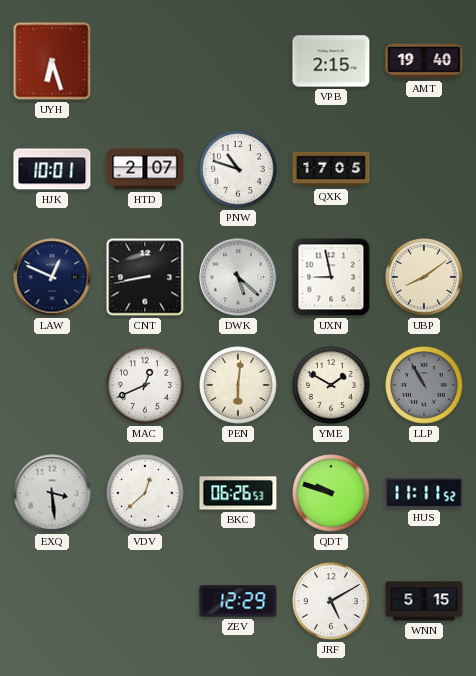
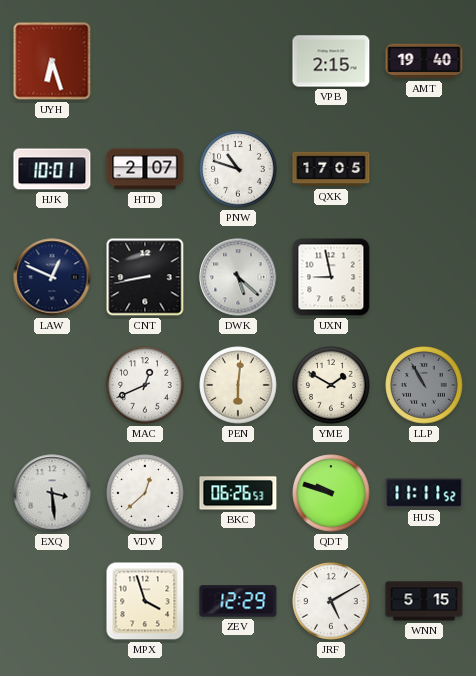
UBP: 8:09 -> none
MPX: none -> 3:57
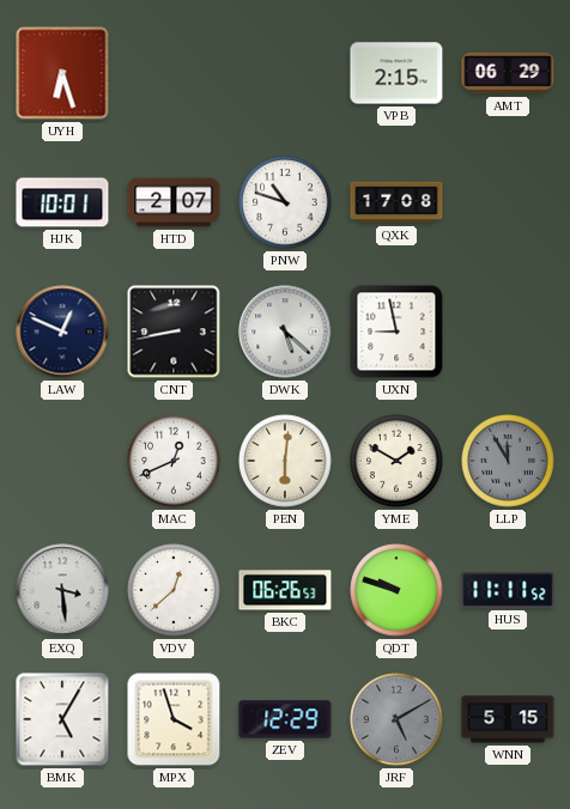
AMT: 19:40 -> 06:29
QXK: 17:05 -> 17:08
LLP: 10:55 -> 11:55
BMK: none -> 5:05
JRF dial: white -> grey
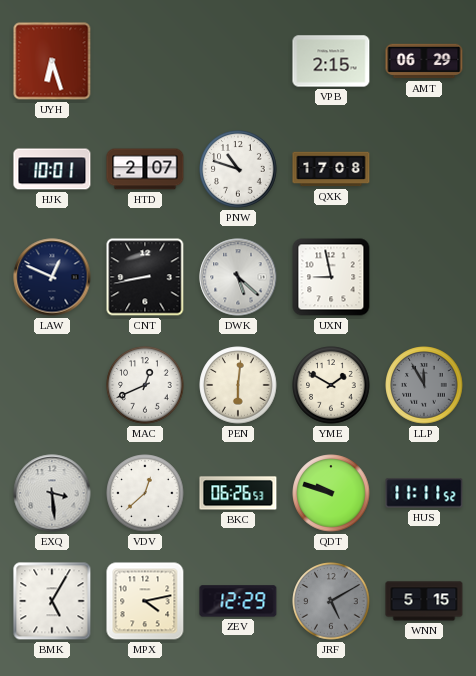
MPX: 3:57 -> 4:13
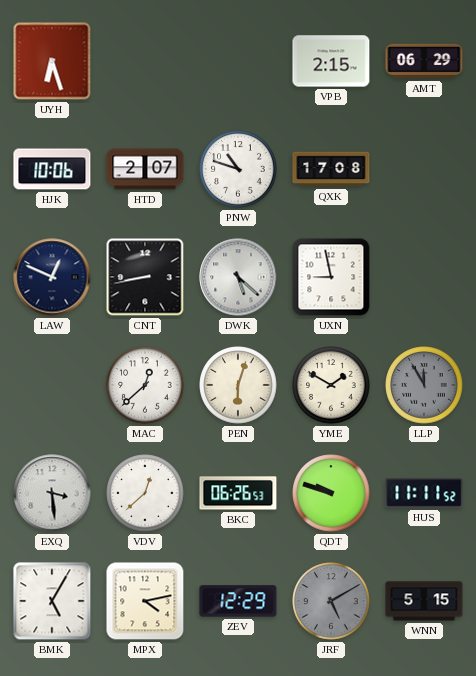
HJK: 10:01 -> 10:06
MAC: 12:41 -> 12:38
PEN: 6:01 -> 6:03
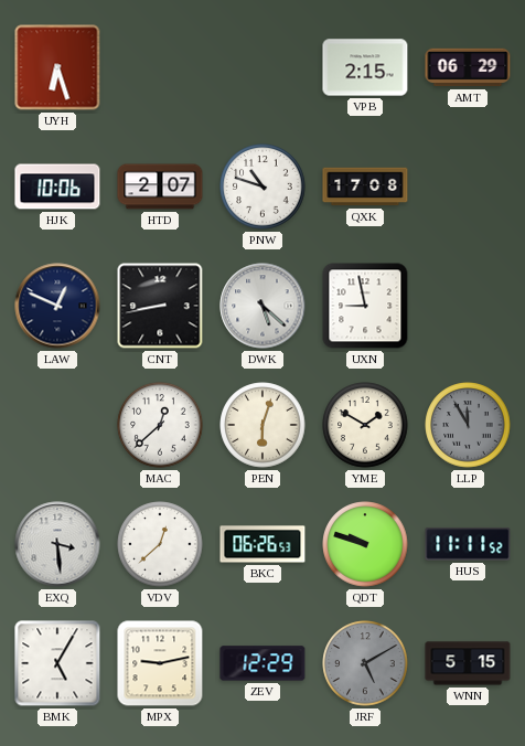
MPX: 4:13 -> 9:13
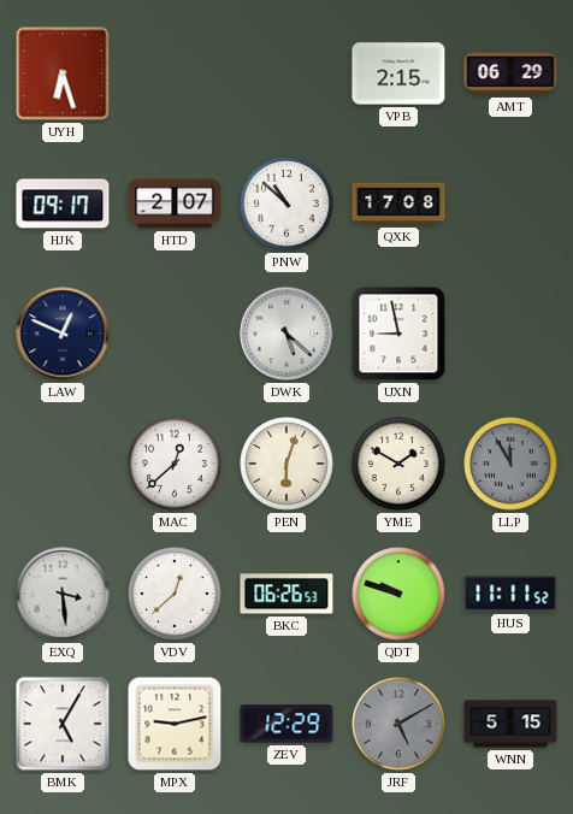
HJK: 10:06 -> 09:17
PNW: 10:48 -> 10:52
CNT: 8:43 -> none
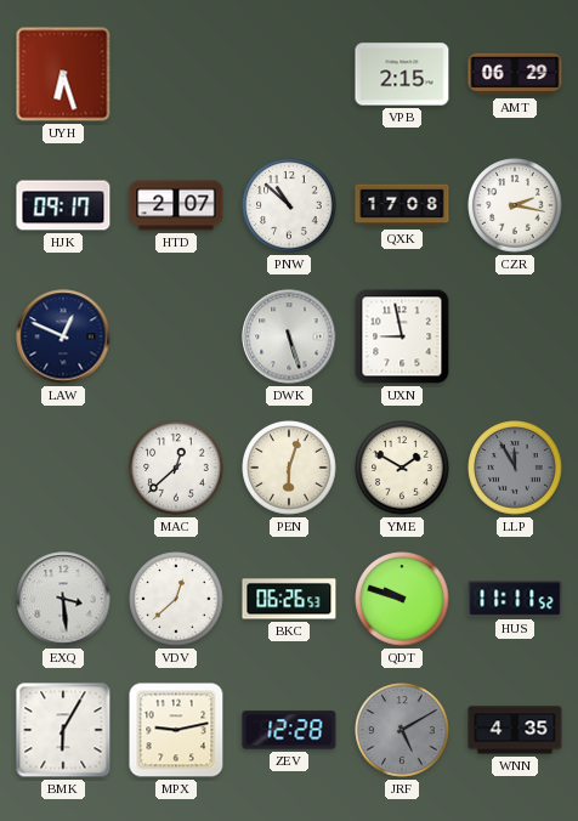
CZR: none -> 2:17
DWK: 5:22 -> 5:27
BMK: 5:05 -> 6:05
ZEV: 12:29 -> 12:28
WNN: 5:15 -> 4:35
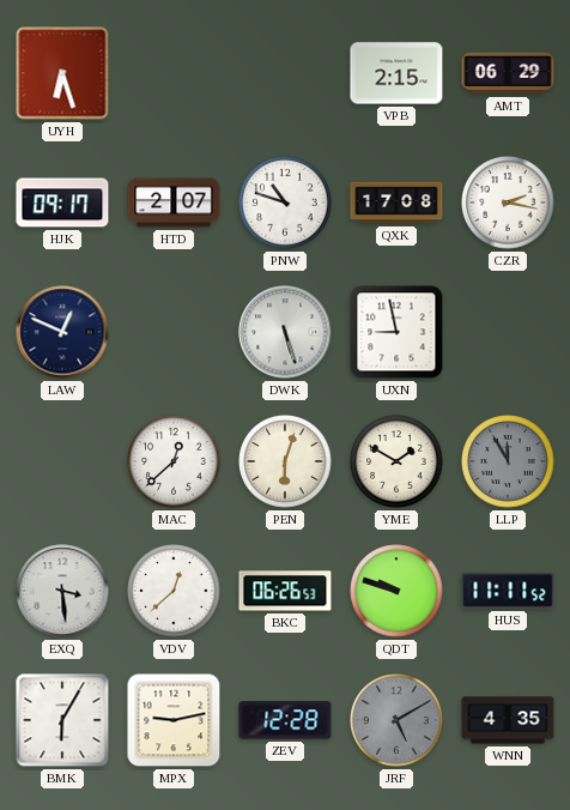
PNW: 10:52 -> 10:48
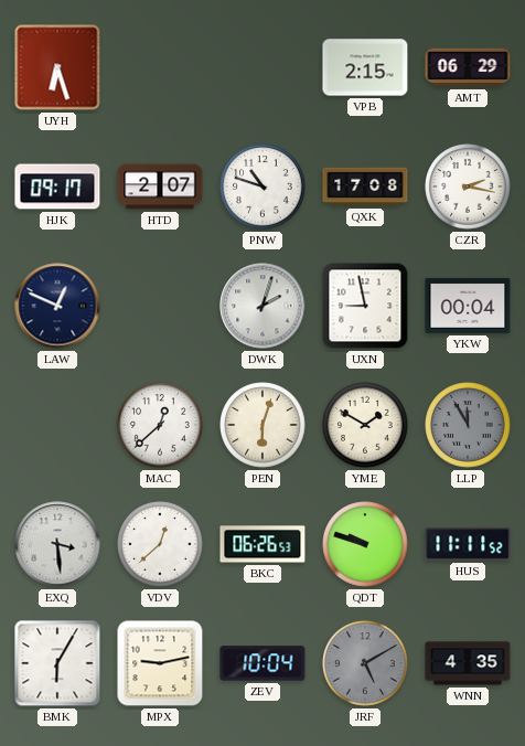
DWK: 5:27 -> 2:03
YKW: none -> 00:04
ZEV: 12:28 -> 10:04
